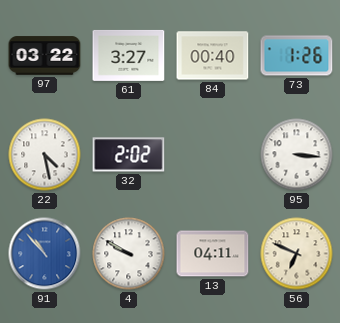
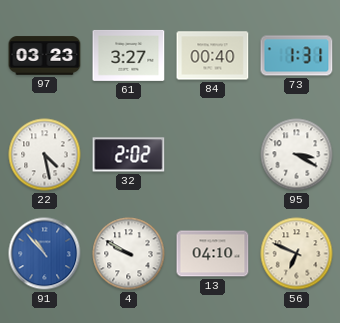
97: 03:22 -> 03:23
73: 1:26 -> 1:31
95: 3:16 -> 3:20
13: 04:11 -> 04:10
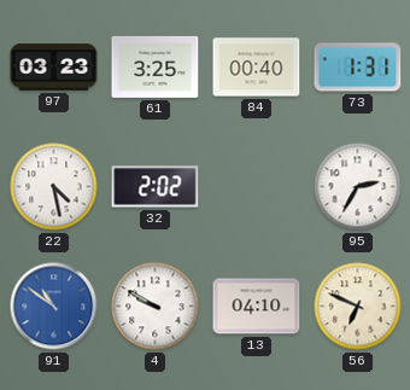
61: 3:27 -> 3:25
95: 3:20 -> 2:35
91: 10:53 -> 10:51
